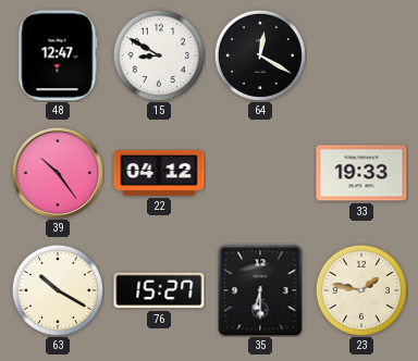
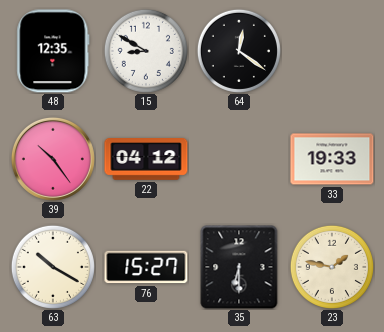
48: 12:47 -> 12:35
64: 12:20 -> 12:21
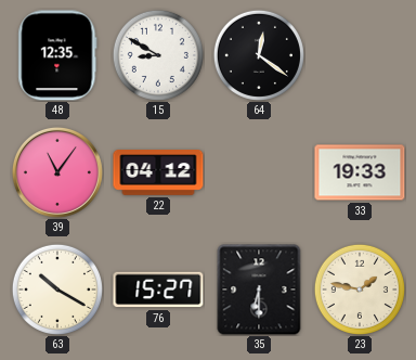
39: 10:24 -> 11:06
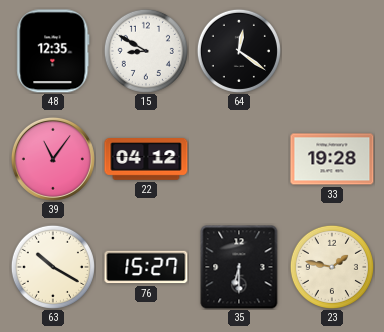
33: 19:33 -> 19:28
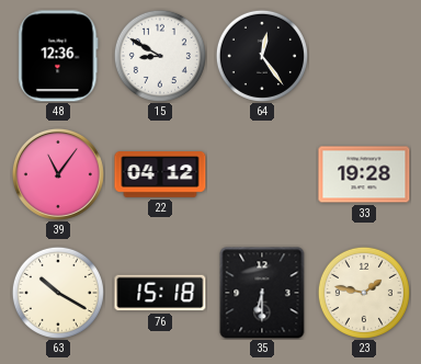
48: 12:35 -> 12:36
64: 12:21 -> 12:24
76: 15:27 -> 15:18
